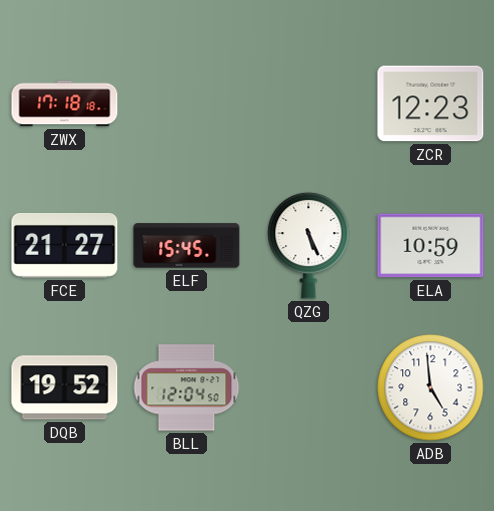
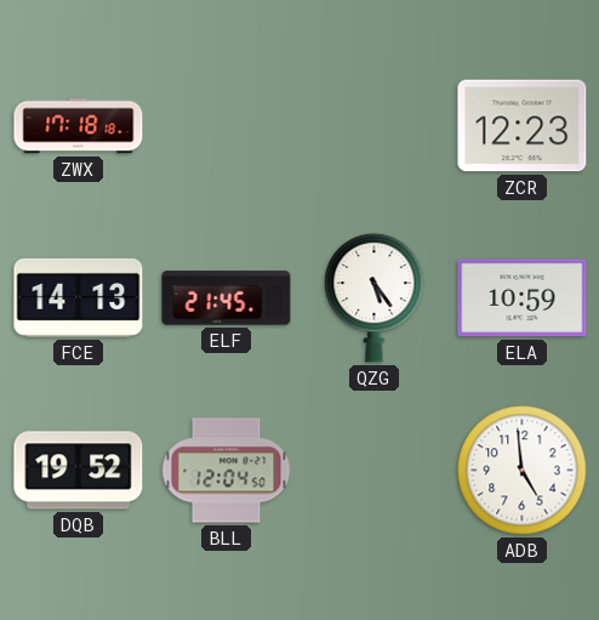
FCE: 21:27 -> 14:13
ELF: 15:45 -> 21:45
QZG: 5:26 -> 5:24
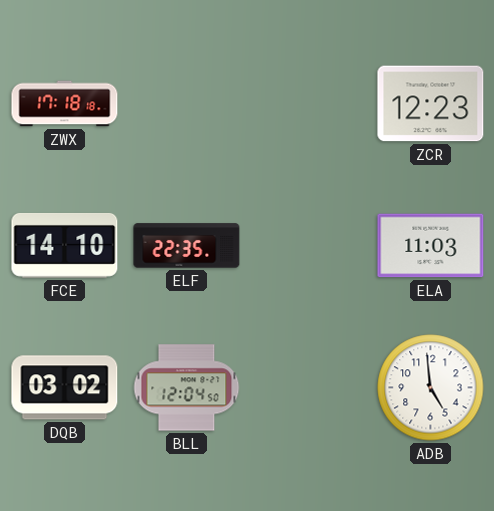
FCE: 14:13 -> 14:10
ELF: 21:45 -> 22:35
QZG: 5:24 -> none
ELA: 10:59 -> 11:03
DQB: 19:52 -> 03:02
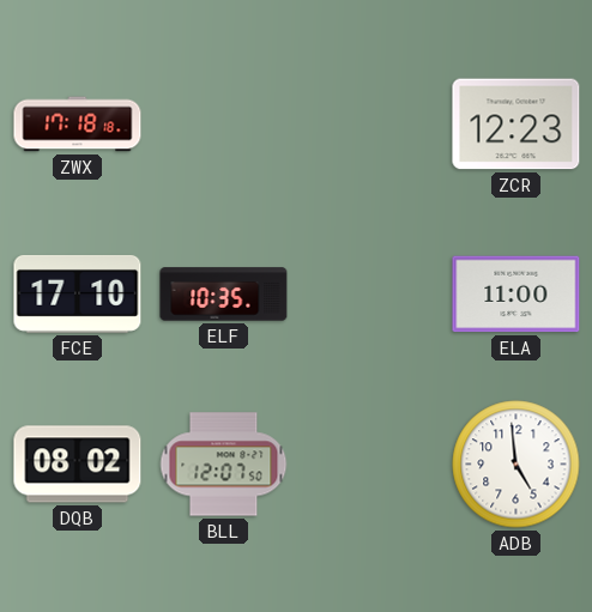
FCE: 14:10 -> 17:10
ELF: 22:35 -> 10:35
ELA: 11:03 -> 11:00
DQB: 03:02 -> 08:02
BLL: 12:04 -> 12:07
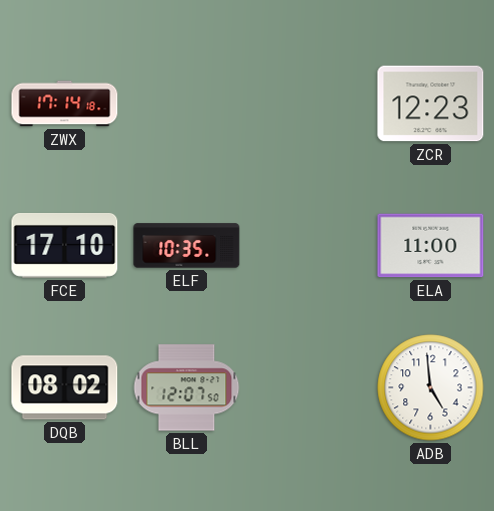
ZWX: 17:18 -> 17:14
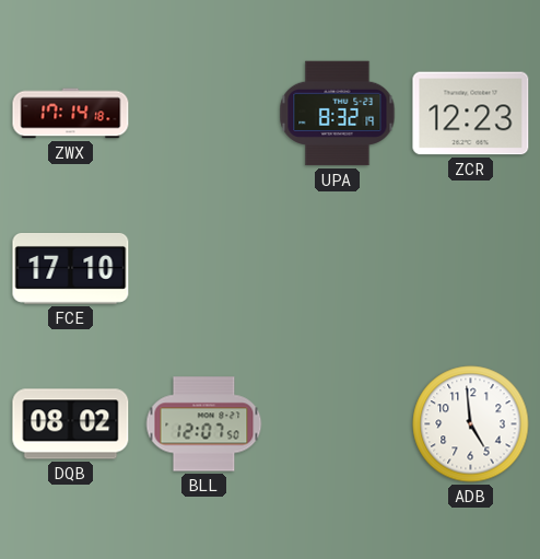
UPA: none -> 8:32
ELF: 10:35 -> none
ELA: 11:00 -> none
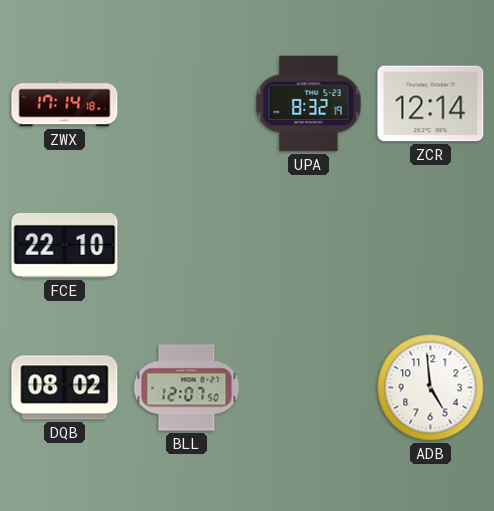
ZCR: 12:23 -> 12:14
FCE: 17:10 -> 22:10
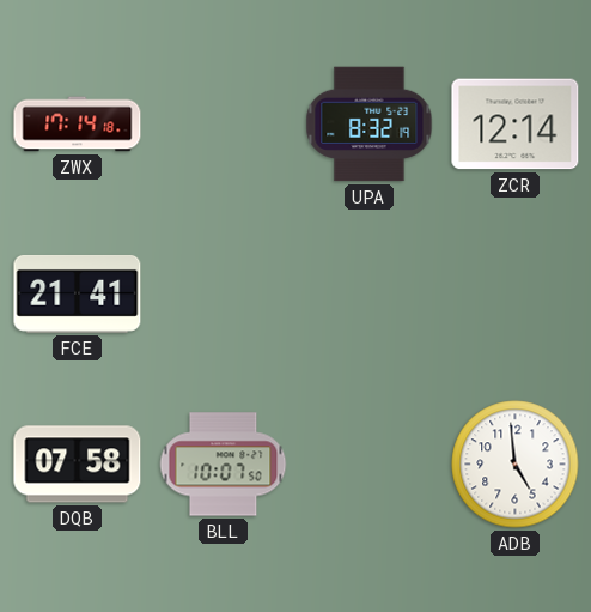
FCE: 22:10 -> 21:41
DQB: 08:02 -> 07:58
BLL: 12:07 -> 10:07
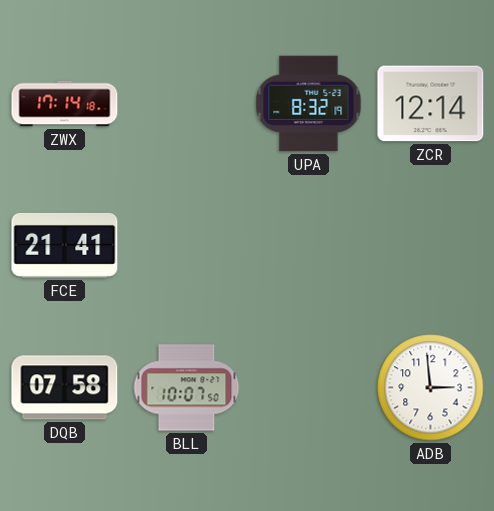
ADB: 4:59 -> 2:59
